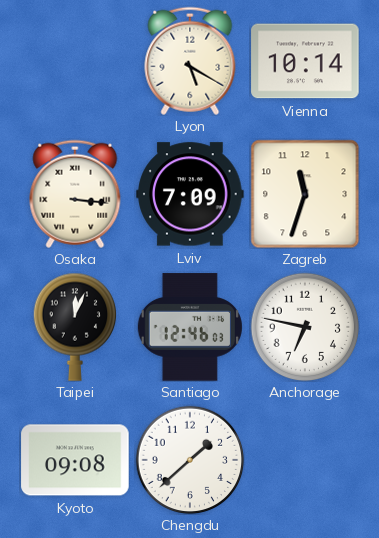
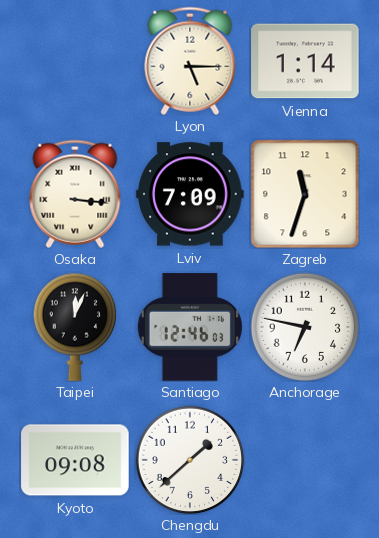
Lyon: 5:20 -> 5:15
Vienna: 10:14 -> 1:14
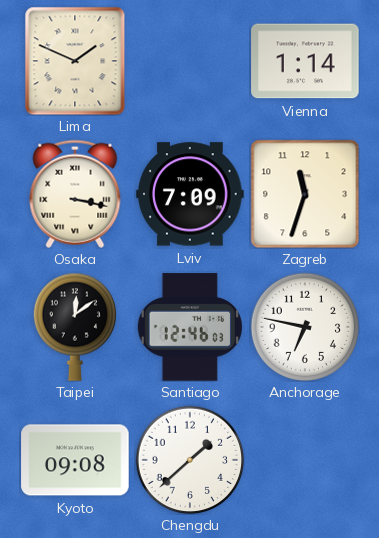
Lima: none -> 1:49
Lyon: 5:15 -> none
Osaka: 3:16 -> 3:17
Taipei: 12:04 -> 12:09
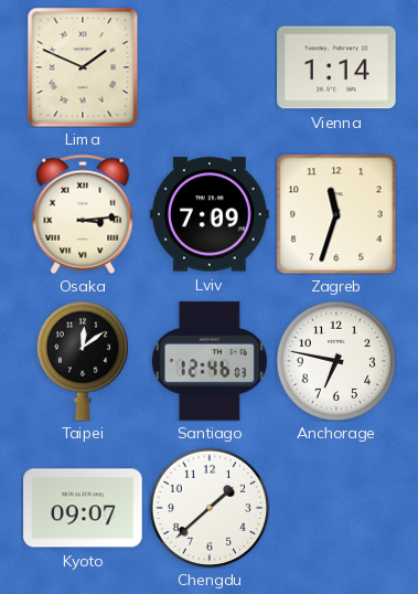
Osaka: 3:17 -> 3:14
Kyoto: 09:08 -> 09:07
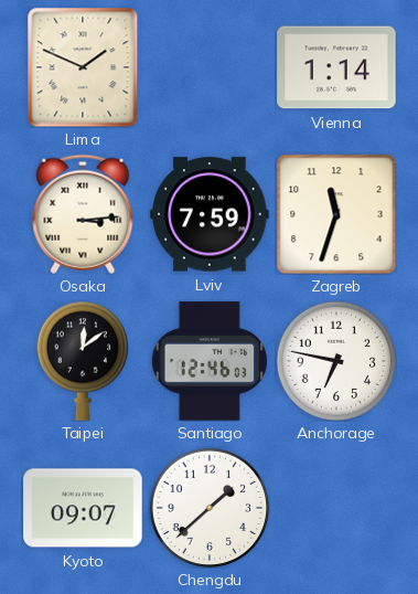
Lviv: 7:09 -> 7:59
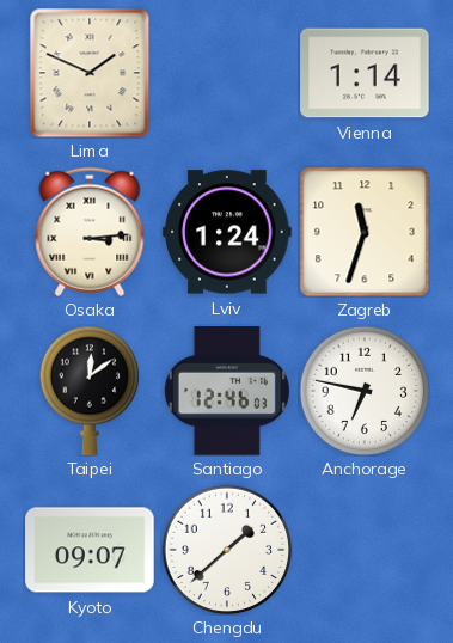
Lviv: 7:59 -> 1:24
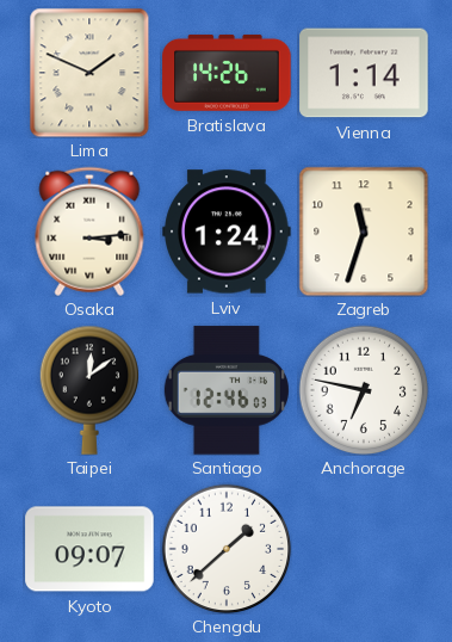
Bratislava: none -> 14:26
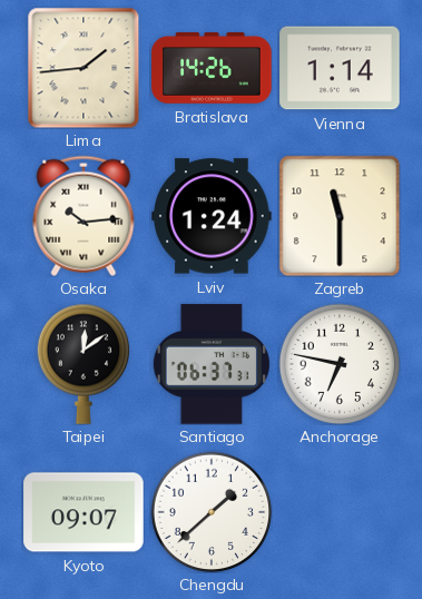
Lima: 1:49 -> 1:44
Osaka: 3:14 -> 10:14
Zagreb: 11:33 -> 11:30
Santiago: 12:46 -> 06:37
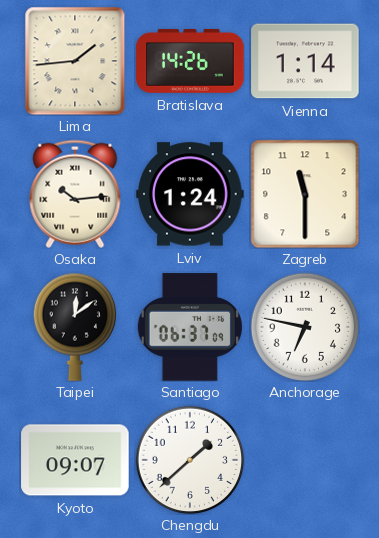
Santiago: 06:37:31 -> 06:37:09
